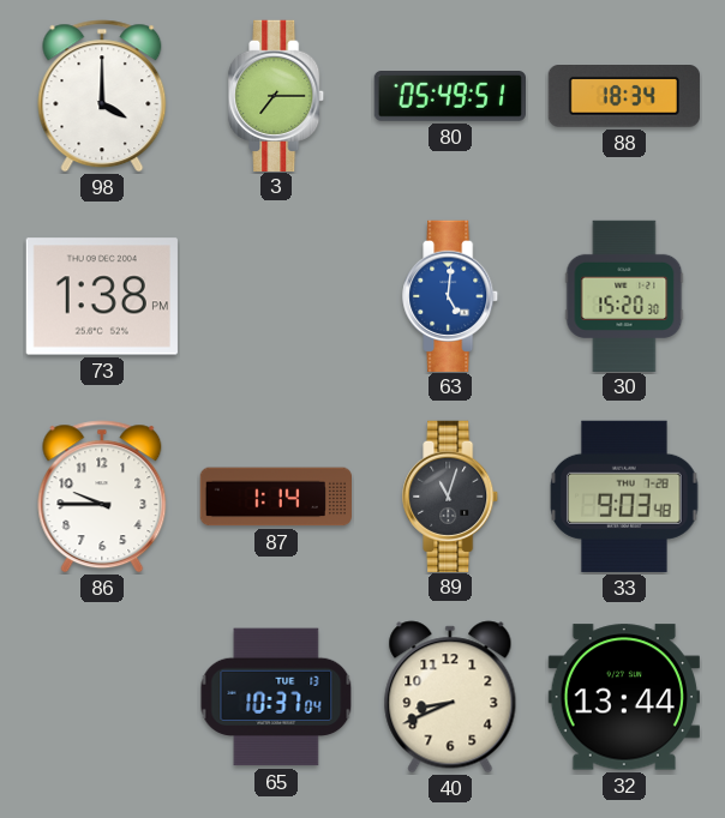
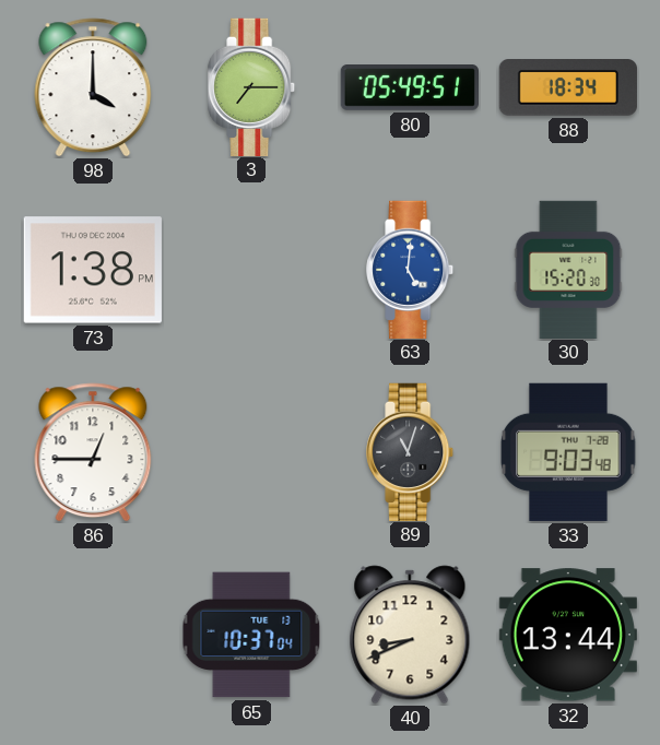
86: 9:45 -> 12:45
87: 1:14 -> none
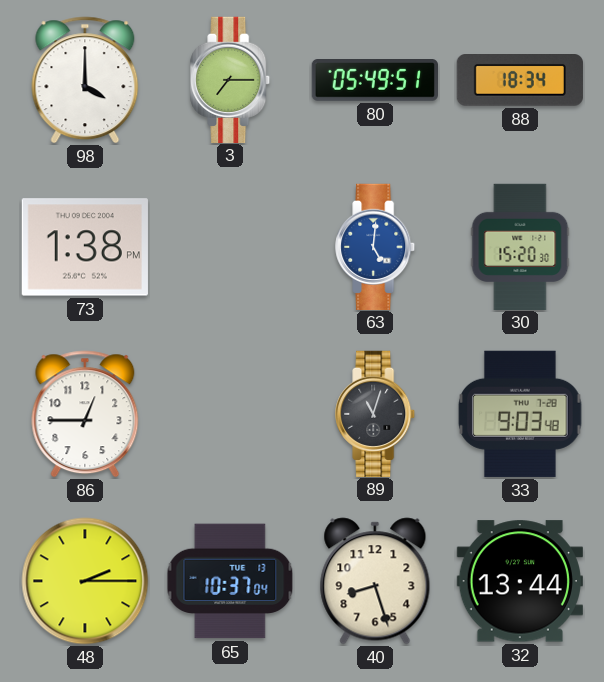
48: none -> 2:15
40: 8:41 -> 8:27
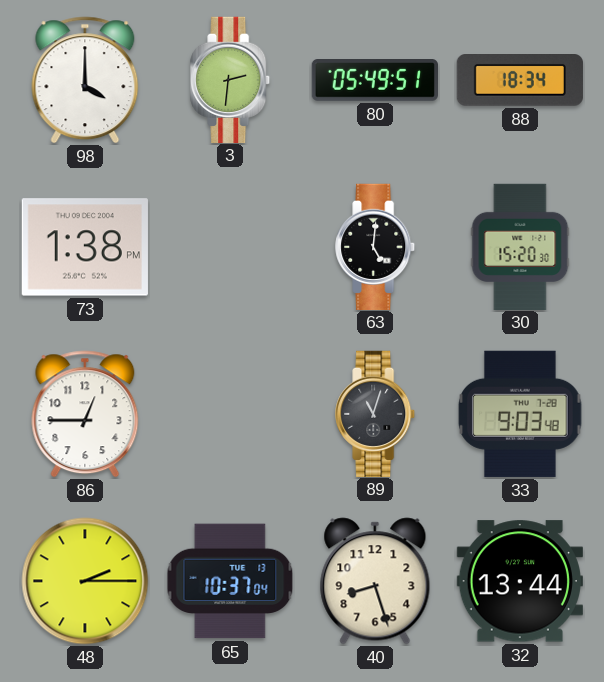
3: 7:15 -> 2:31
63 dial: blue -> black
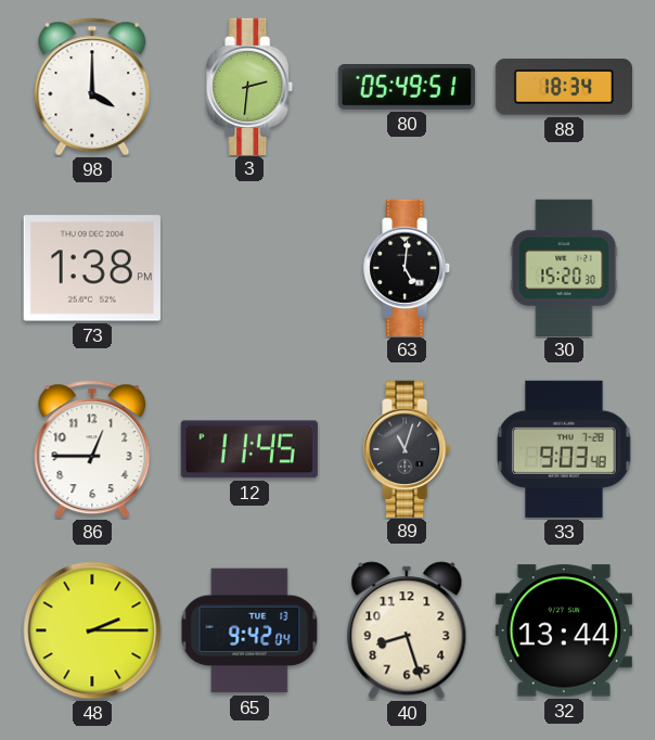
12: none -> 11:45
65: 10:37 -> 9:42
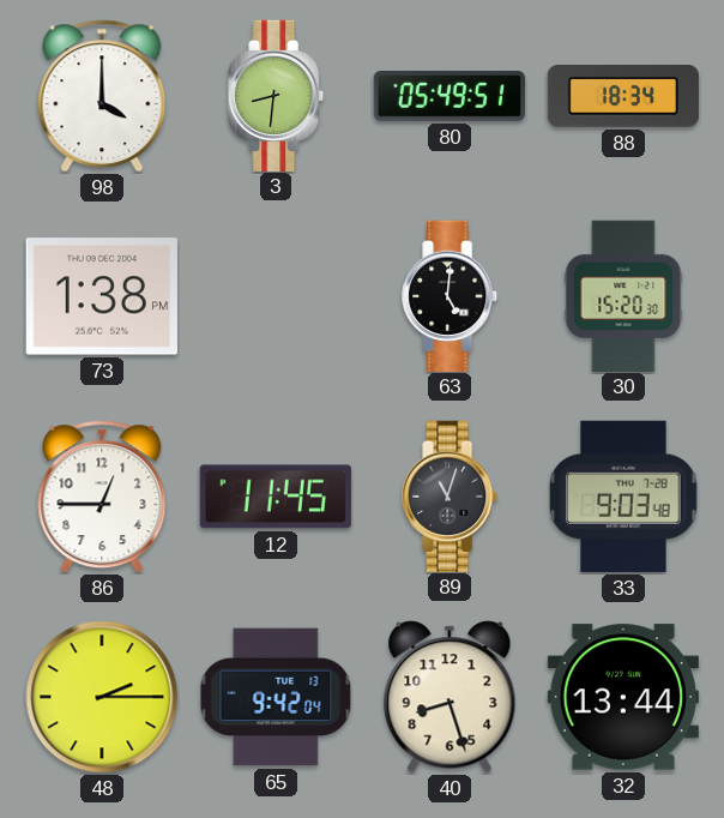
3: 2:31 -> 8:31
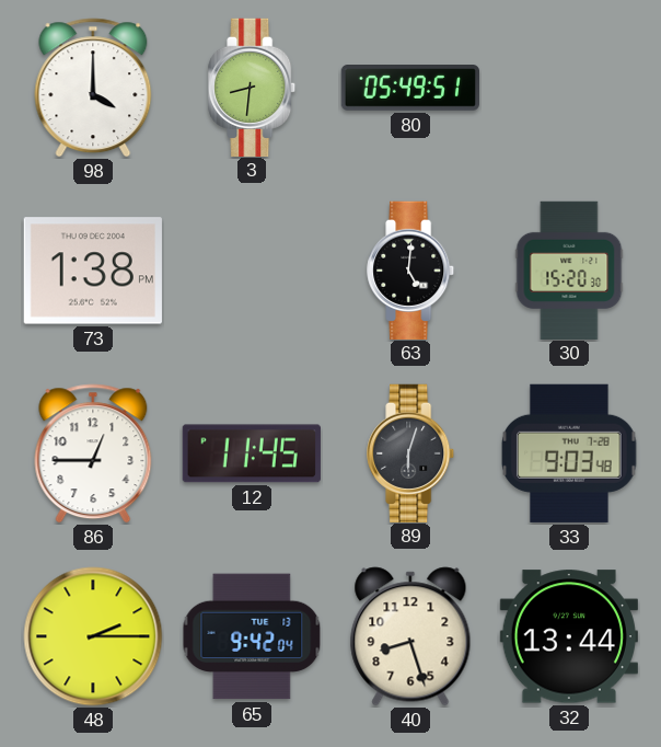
88: 18:34 -> none
89: 11:03 -> 6:03
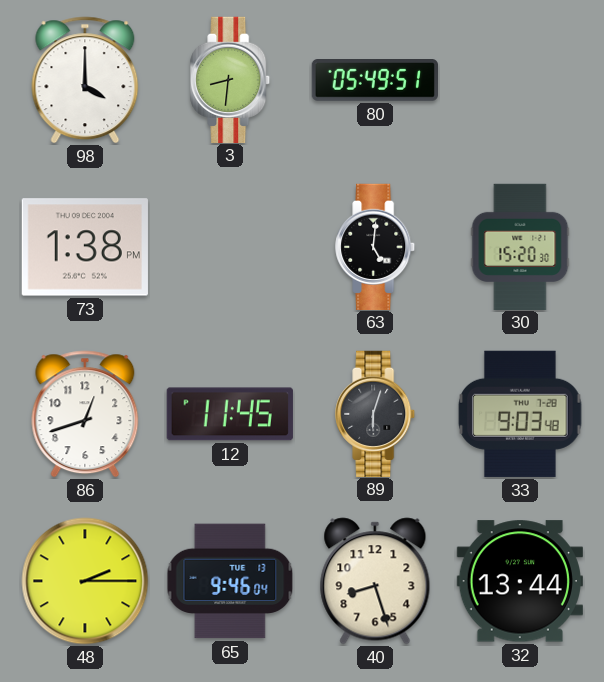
86: 12:45 -> 12:42
65: 9:42 -> 9:46
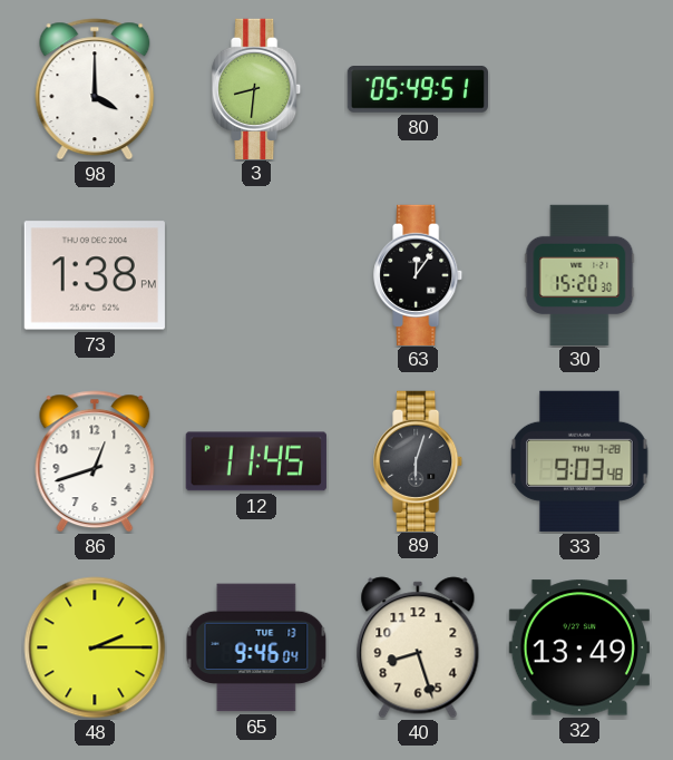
63: 5:01 -> 12:06
32: 13:44 -> 13:49
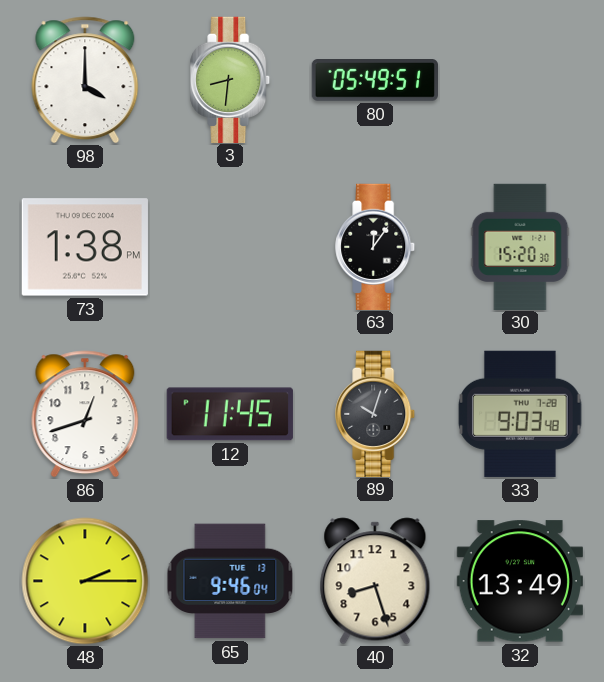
89: 6:03 -> 10:03
